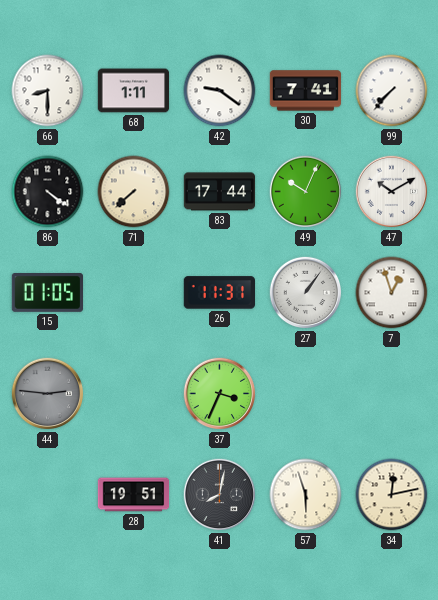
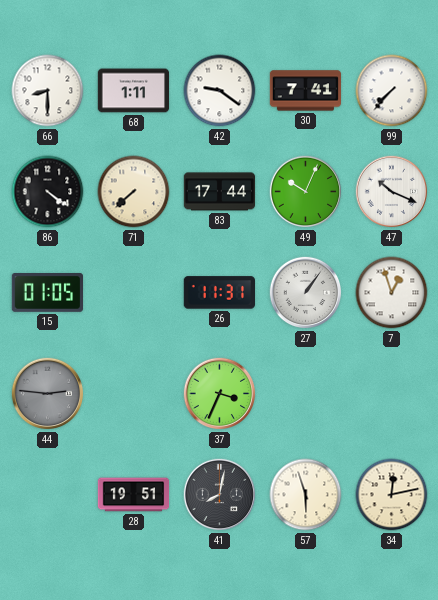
47: 10:10 -> 10:19
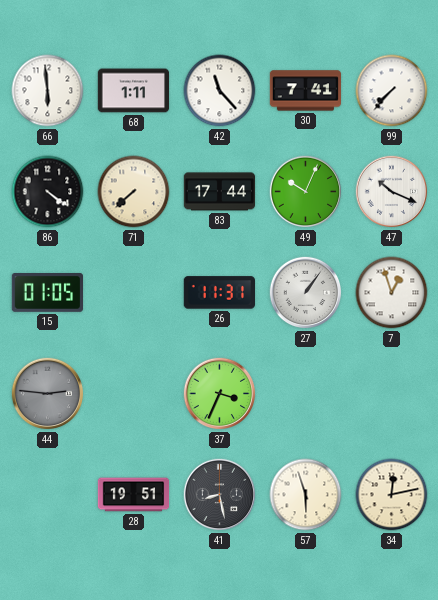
66: 8:30 -> 5:59
42: 9:21 -> 11:23
41: 8:02 -> 8:28
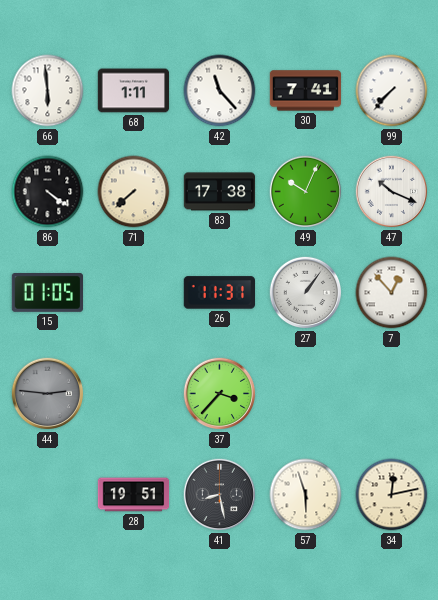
83: 17:44 -> 17:38
7: 12:57 -> 12:53
37: 3:34 -> 3:37
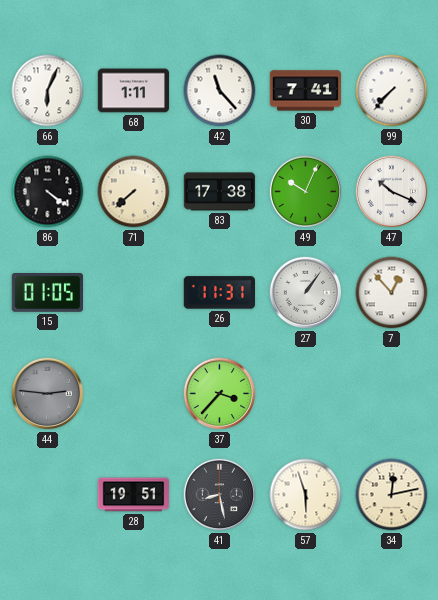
66: 5:59 -> 6:04
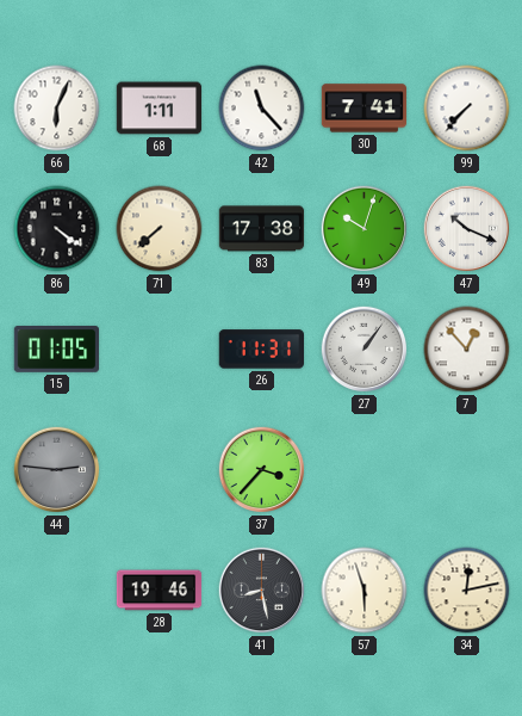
49: 10:04 -> 10:03
28: 19:51 -> 19:46
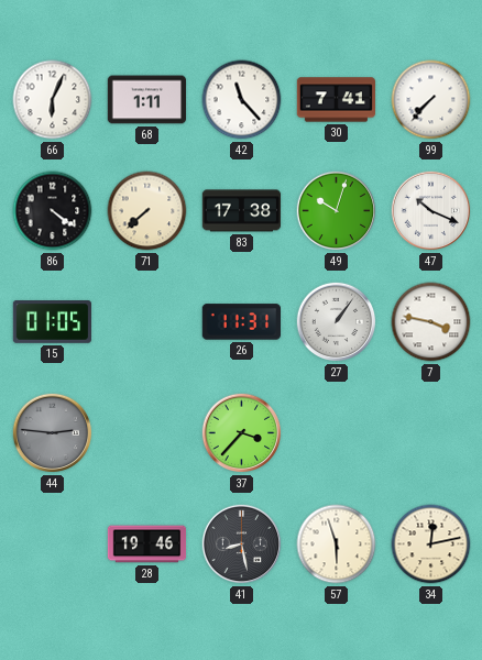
7: 12:53 -> 3:47
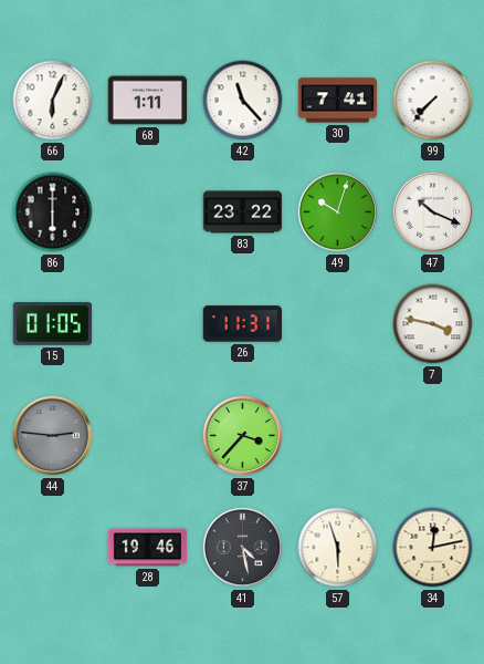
86: 4:21 -> 6:00
71: 7:38 -> none
83: 17:38 -> 23:22
27: 1:06 -> none
41: 8:28 -> 4:28
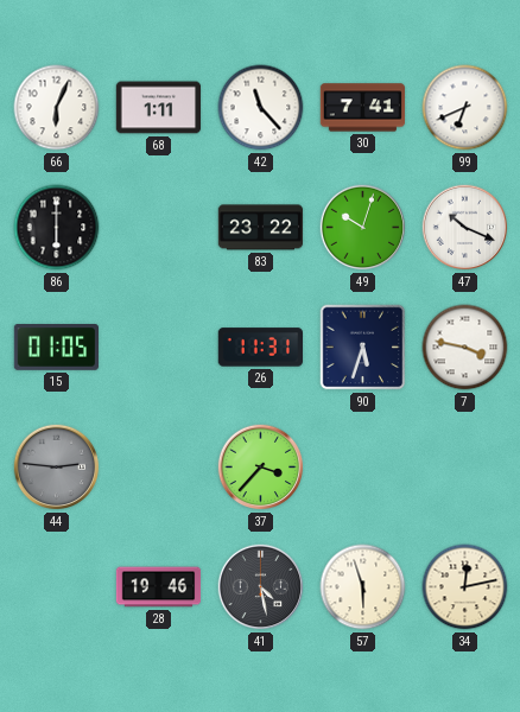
99: 7:37 -> 6:41
90: none -> 5:33
